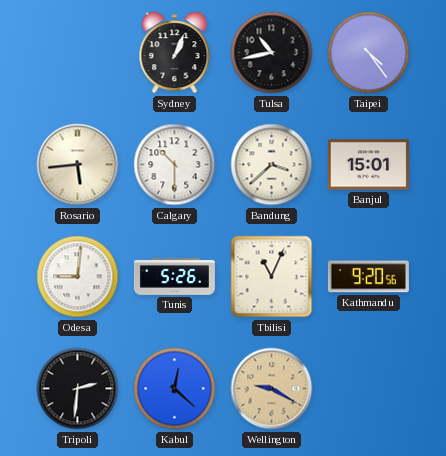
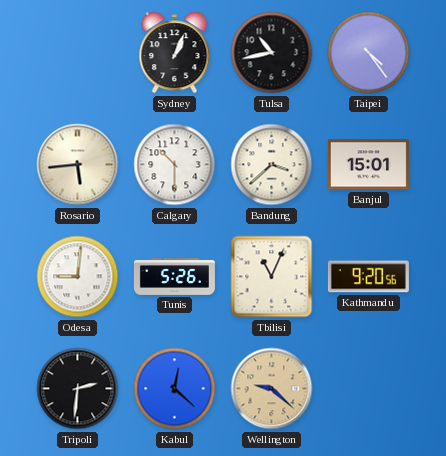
Wellington: 9:20 -> 9:22
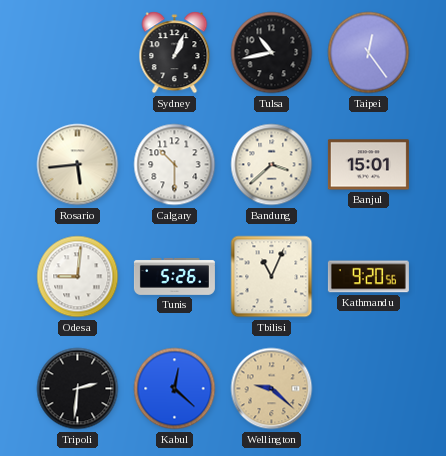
Taipei: 4:24 -> 12:24
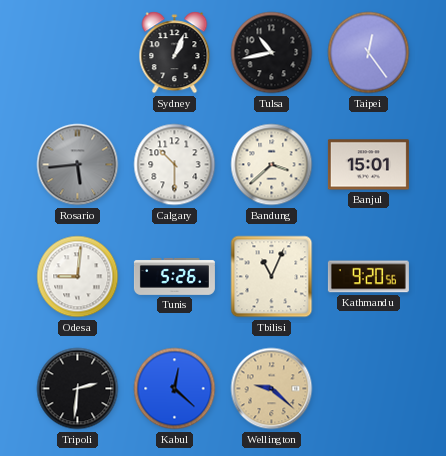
Rosario dial: cream -> grey
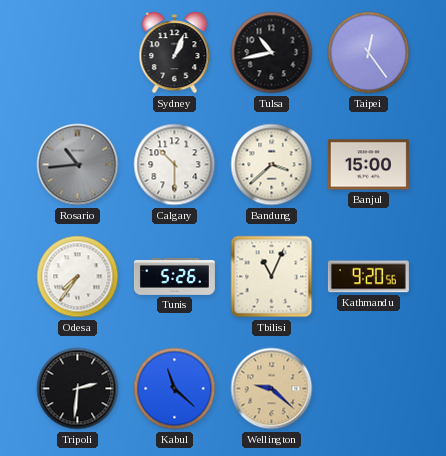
Rosario: 5:44 -> 10:44
Banjul: 15:01 -> 15:00
Odesa: 9:01 -> 7:36
Kabul: 12:22 -> 11:22
